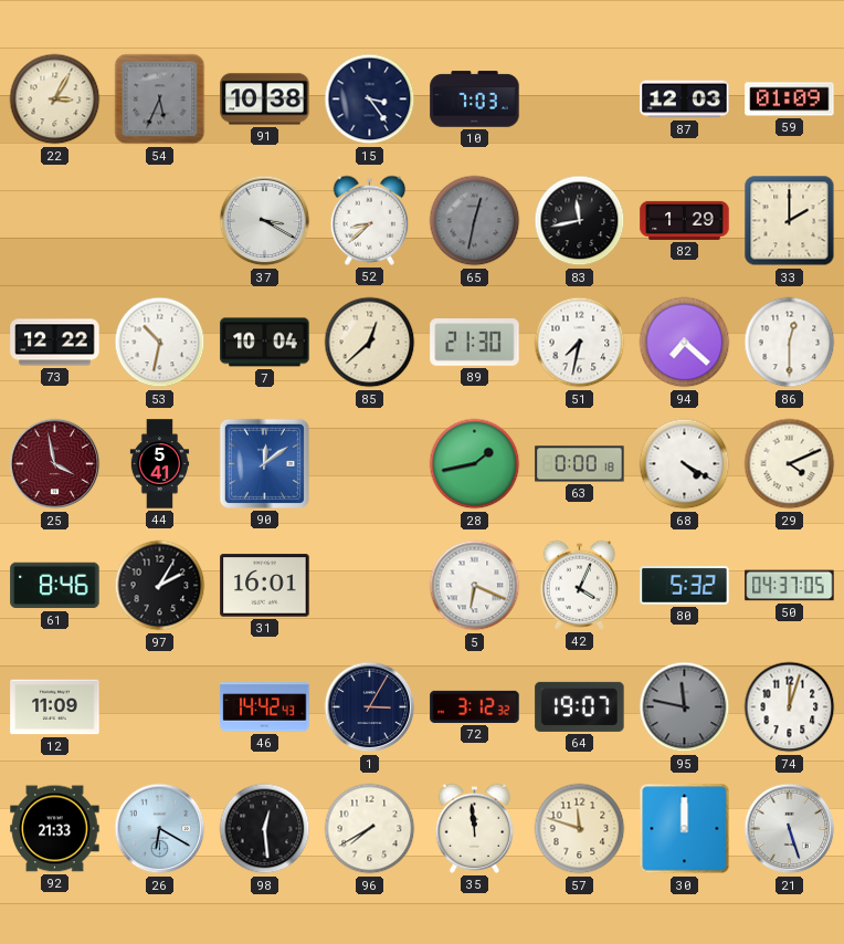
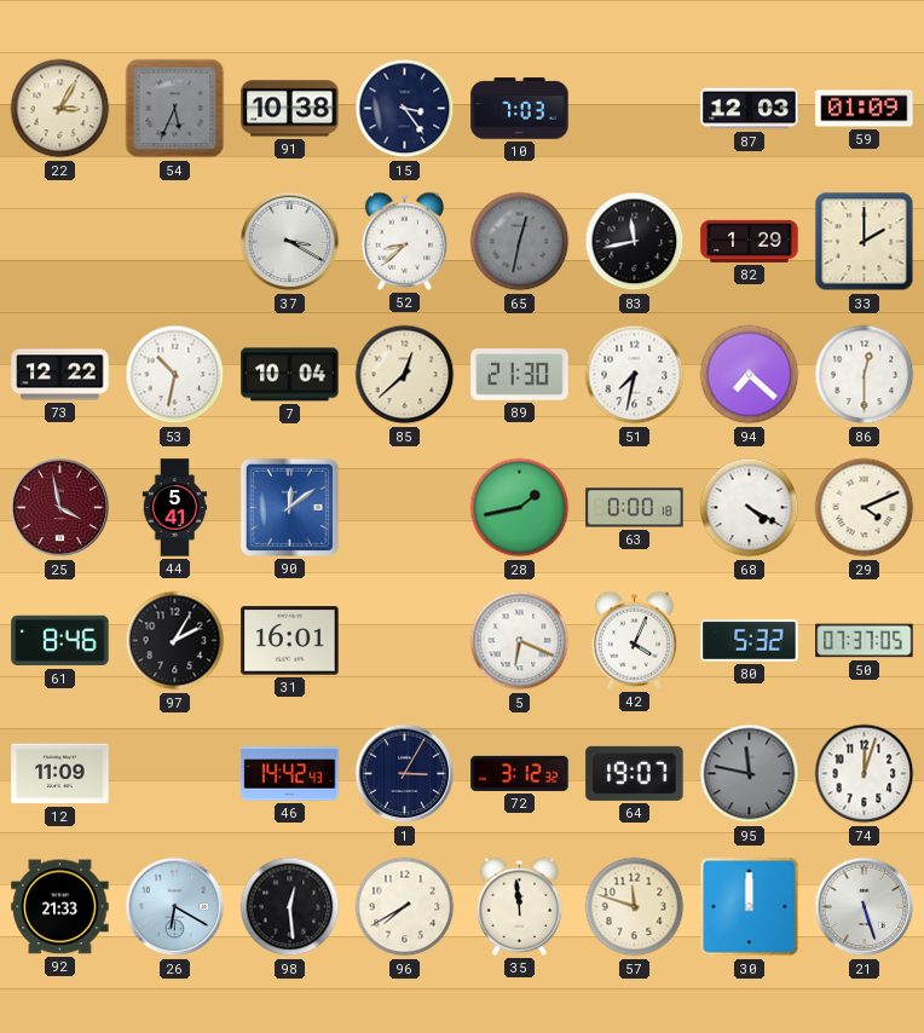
50: 04:37 -> 07:37
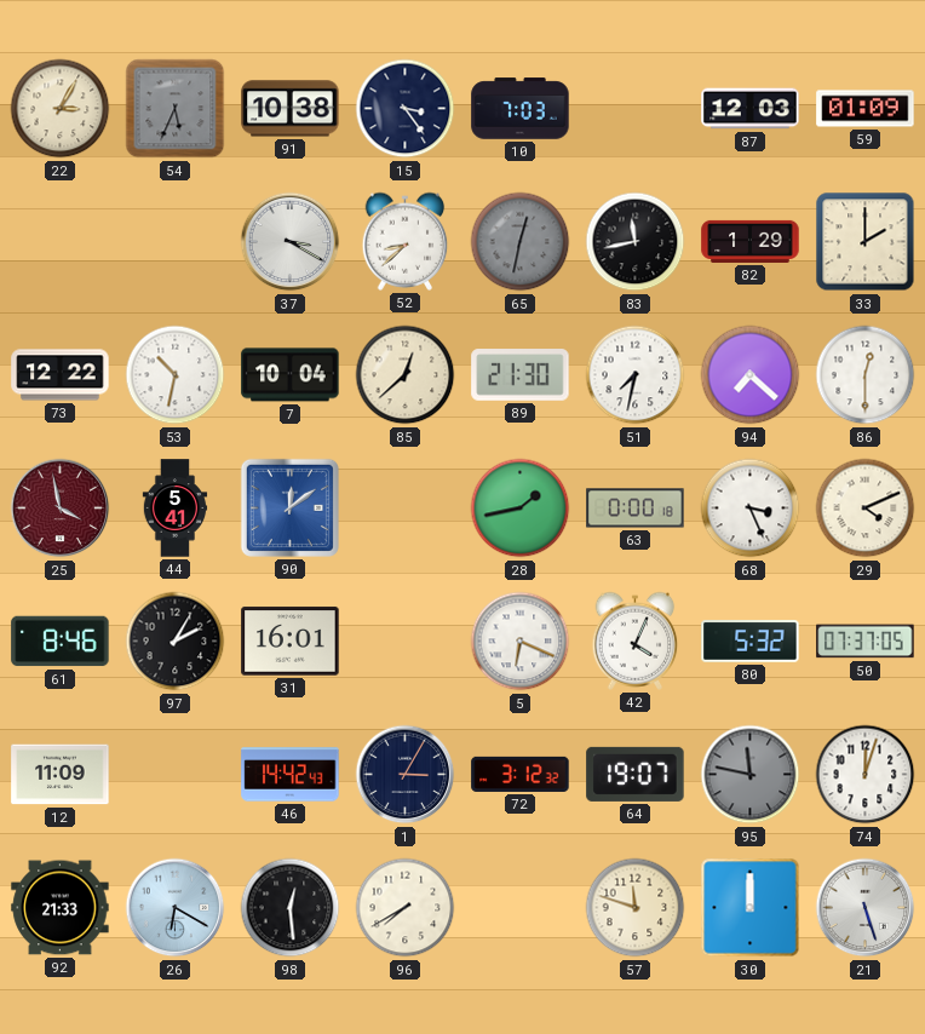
68: 4:20 -> 3:26
35: 11:59 -> none
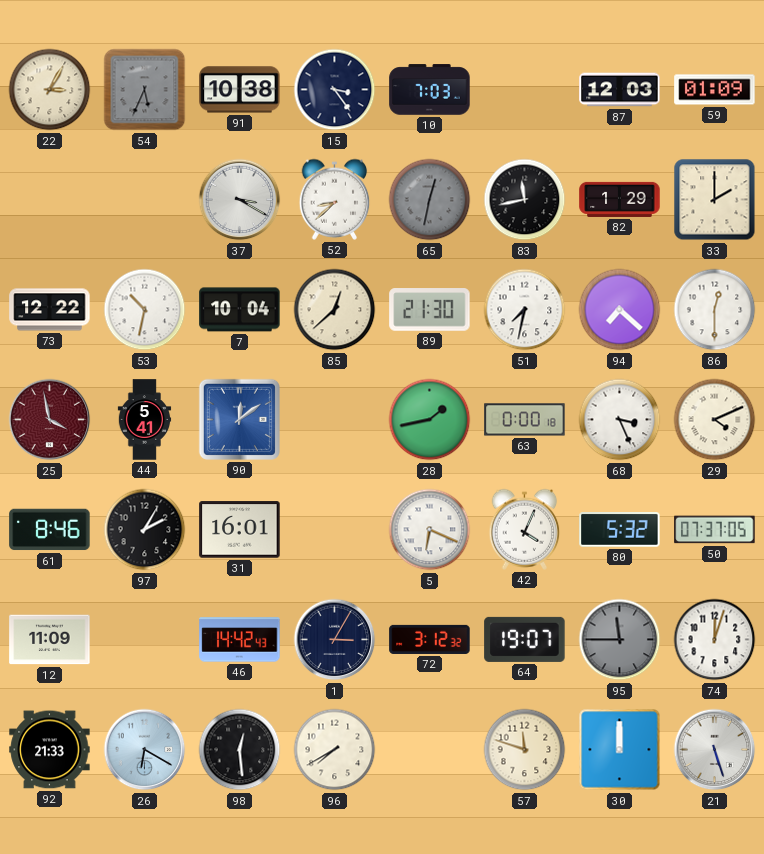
95: 11:47 -> 11:45
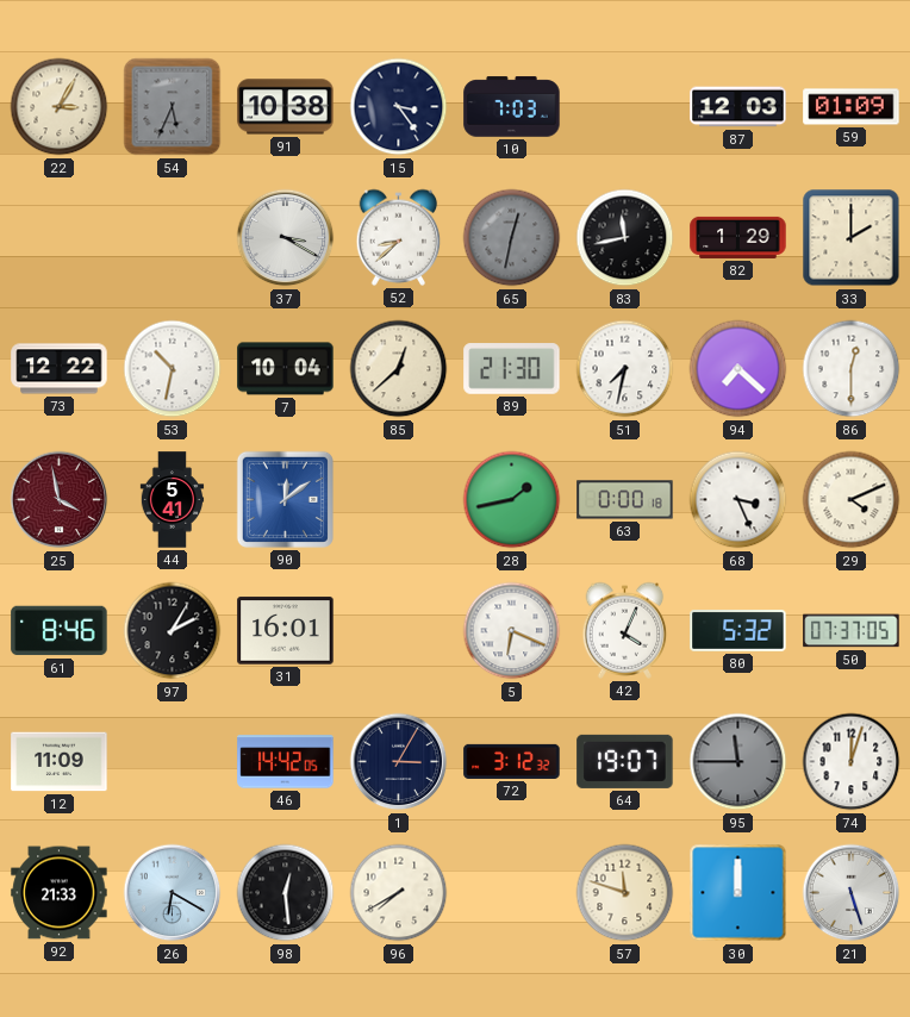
46: 14:42:43 -> 14:42:05
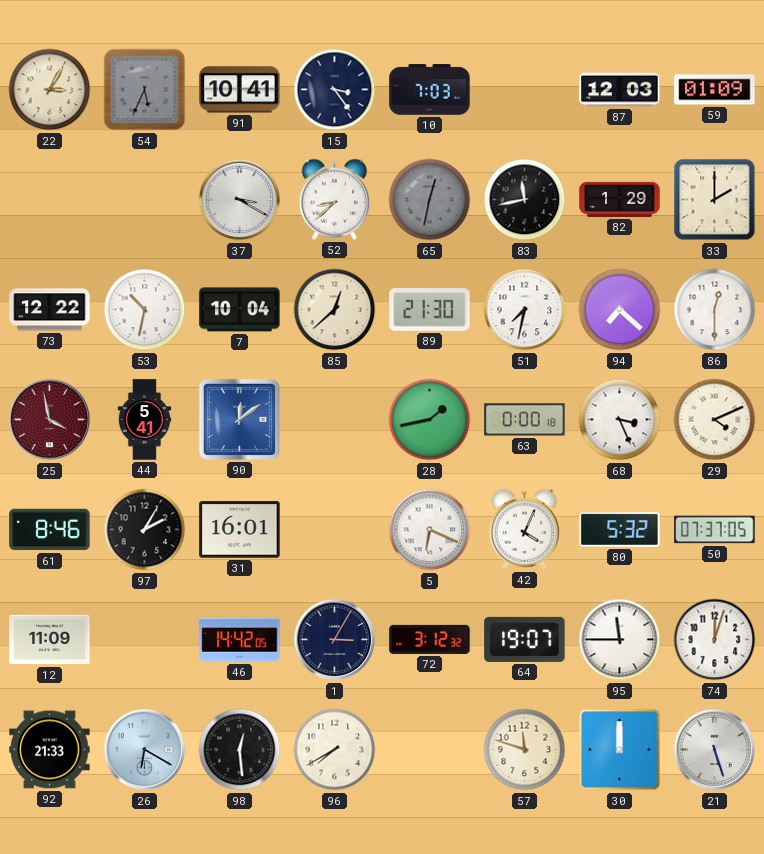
91: 10:38 -> 10:41
95 dial: grey -> white
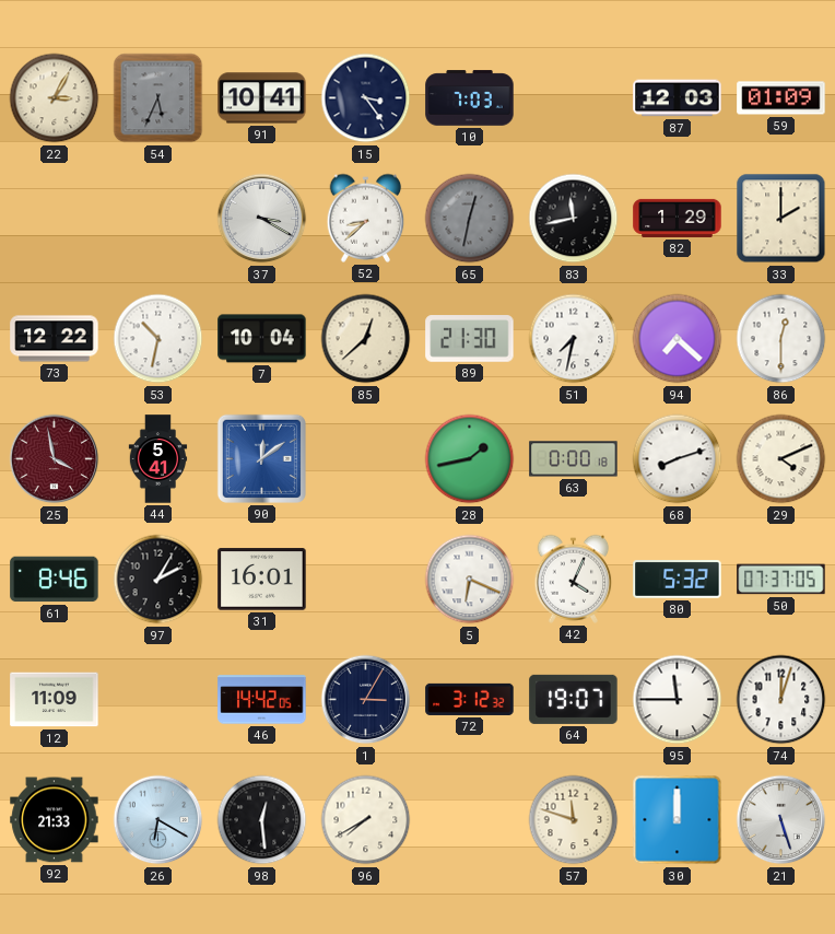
68: 3:26 -> 8:12
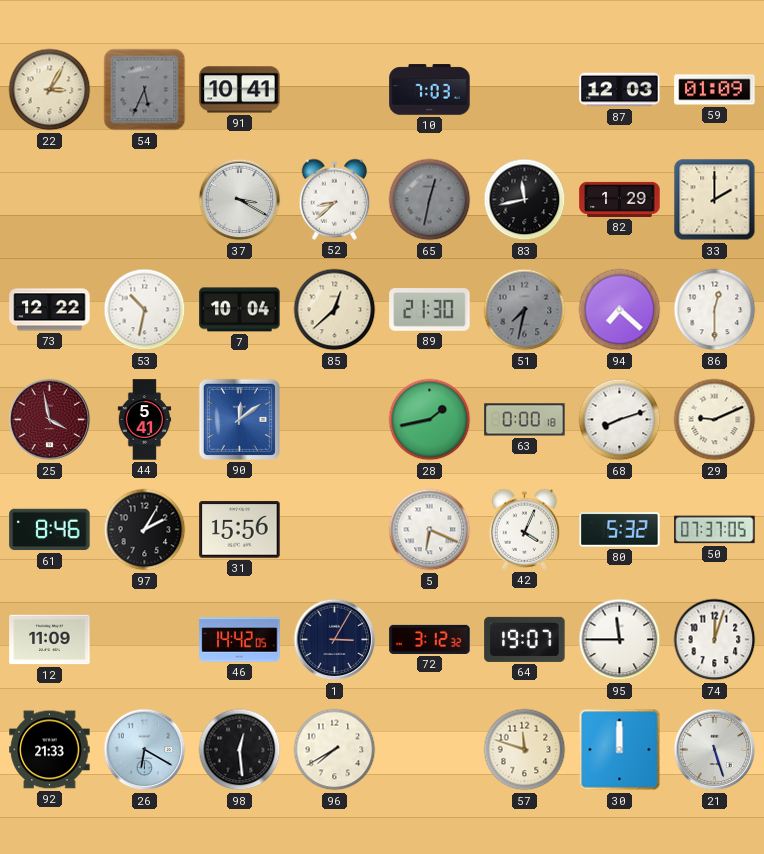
15: 3:24 -> none
51 dial: white -> grey
29: 4:11 -> 9:11
31: 16:01 -> 15:56
